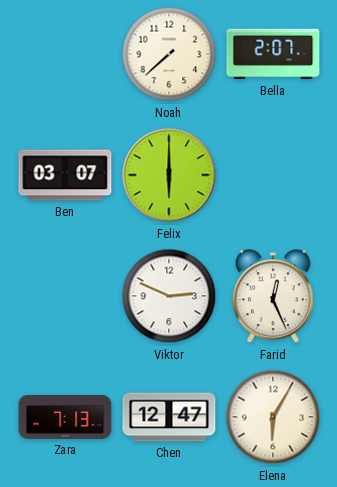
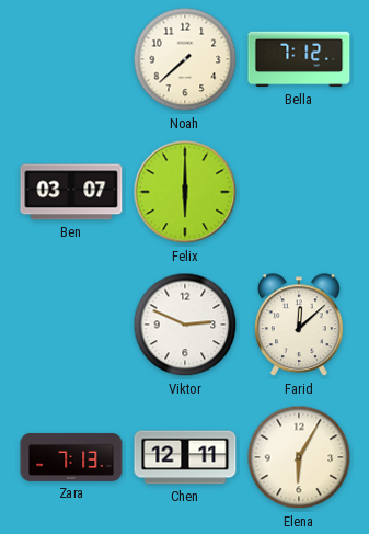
Bella: 2:07 -> 7:12
Farid: 12:26 -> 12:08
Chen: 12:47 -> 12:11
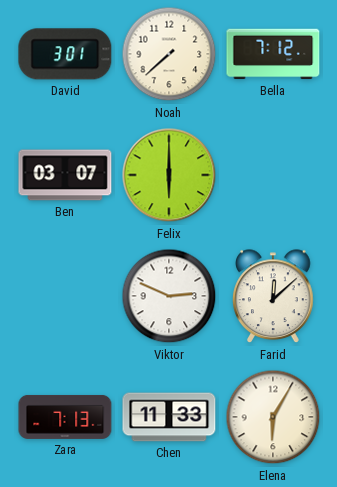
David: none -> 3:01
Chen: 12:11 -> 11:33
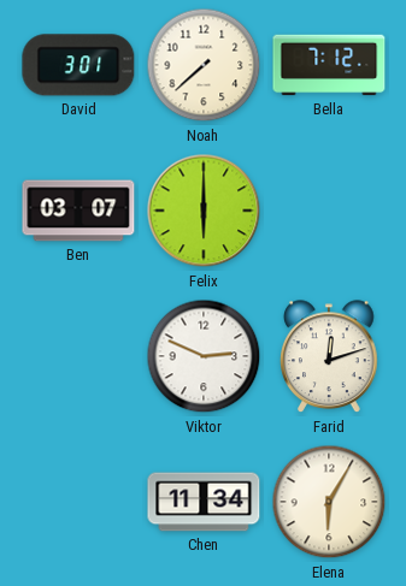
Farid: 12:08 -> 12:12
Zara: 7:13 -> none
Chen: 11:33 -> 11:34
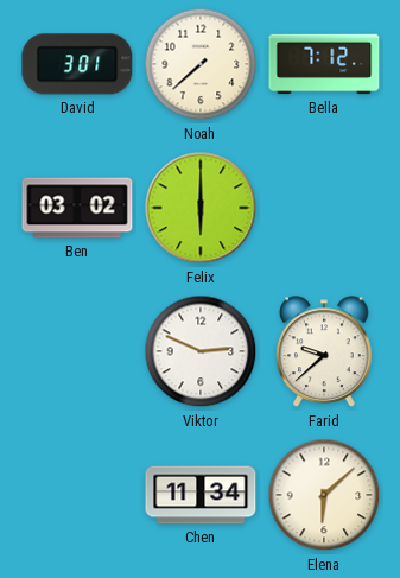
Ben: 03:07 -> 03:02
Farid: 12:12 -> 9:38
Elena: 6:05 -> 6:08
